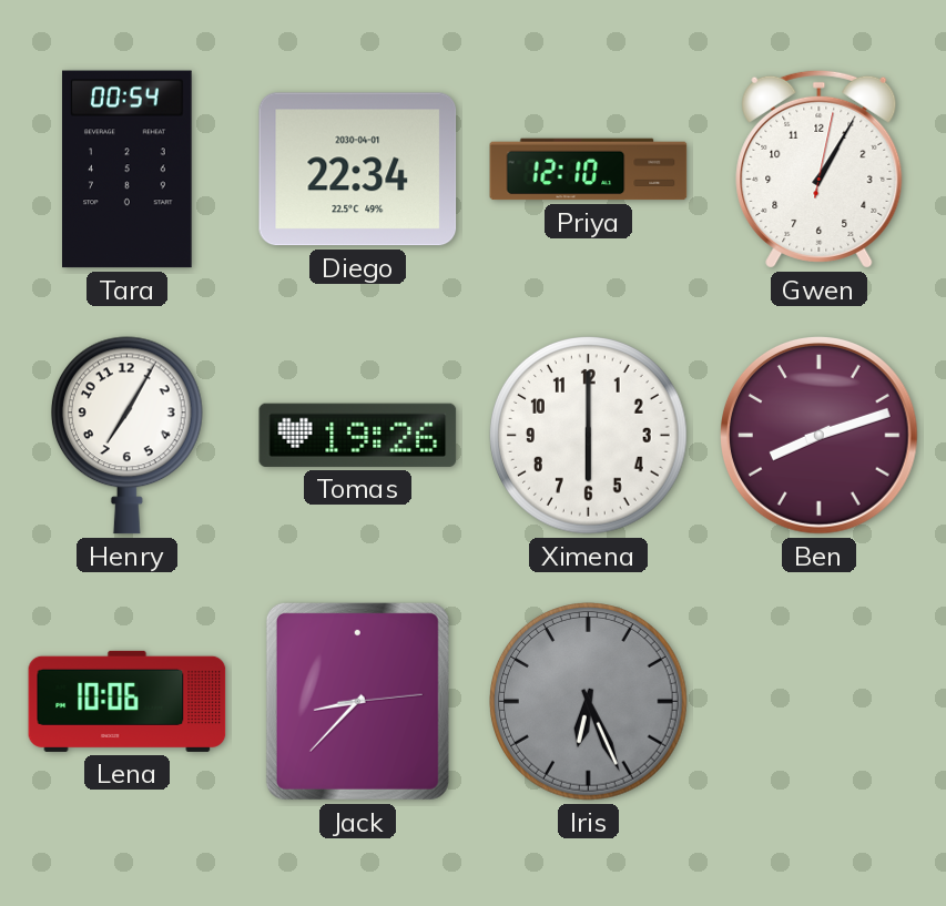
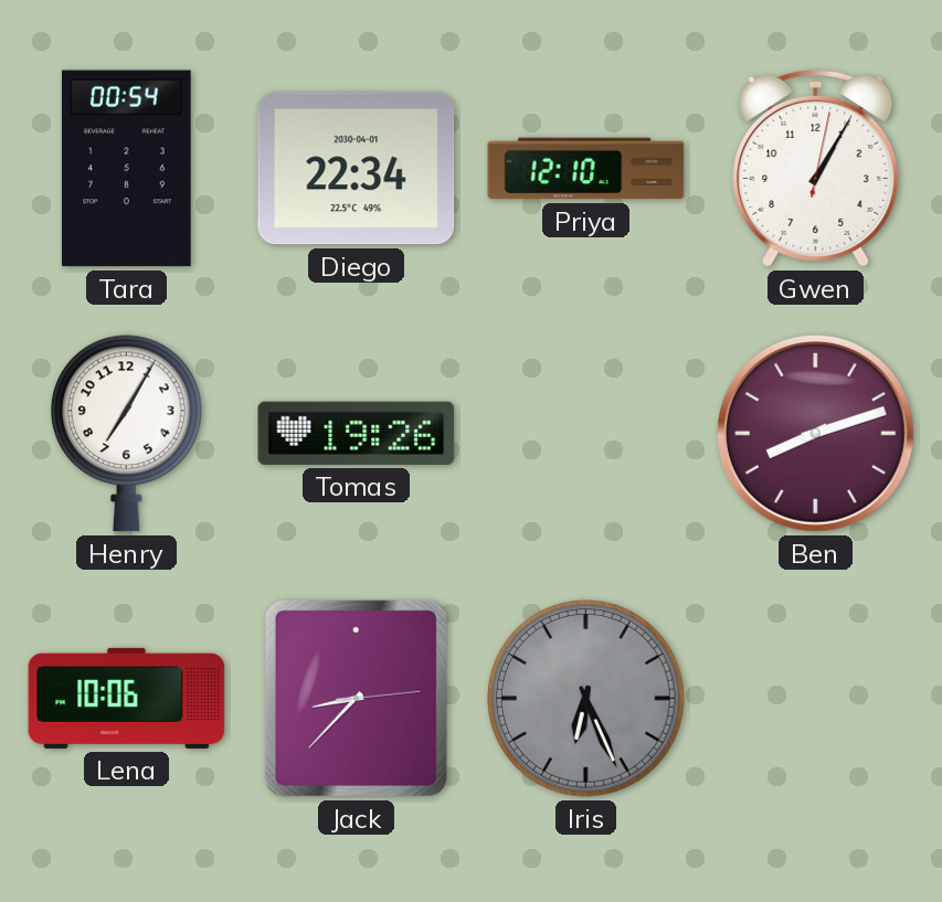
Ximena: 6:00 -> none
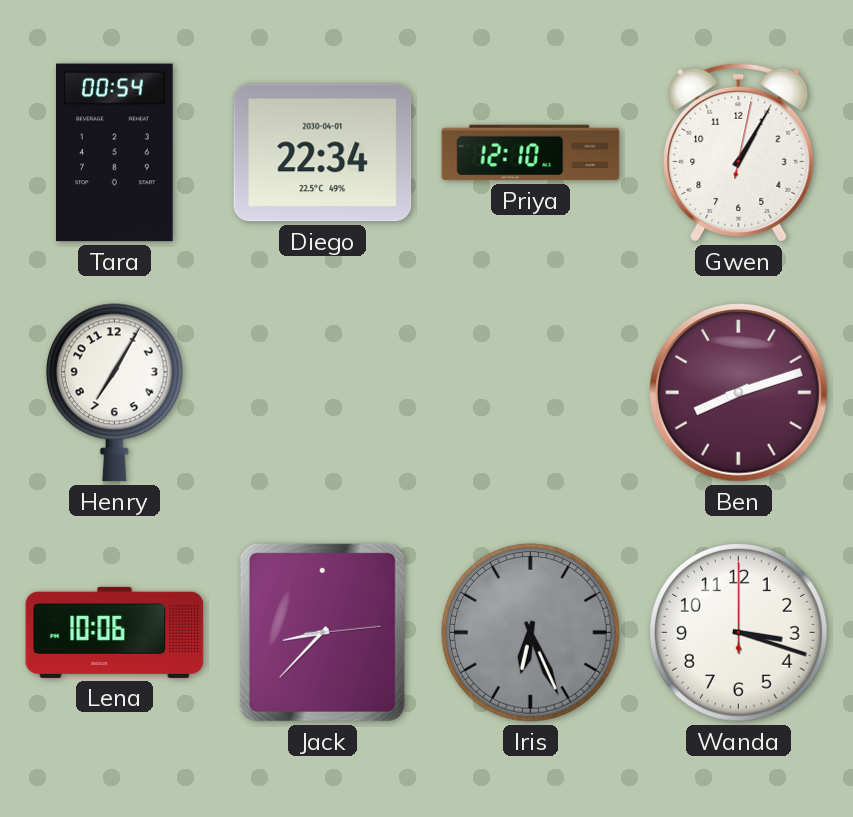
Tomas: 19:26 -> none
Wanda: none -> 3:18
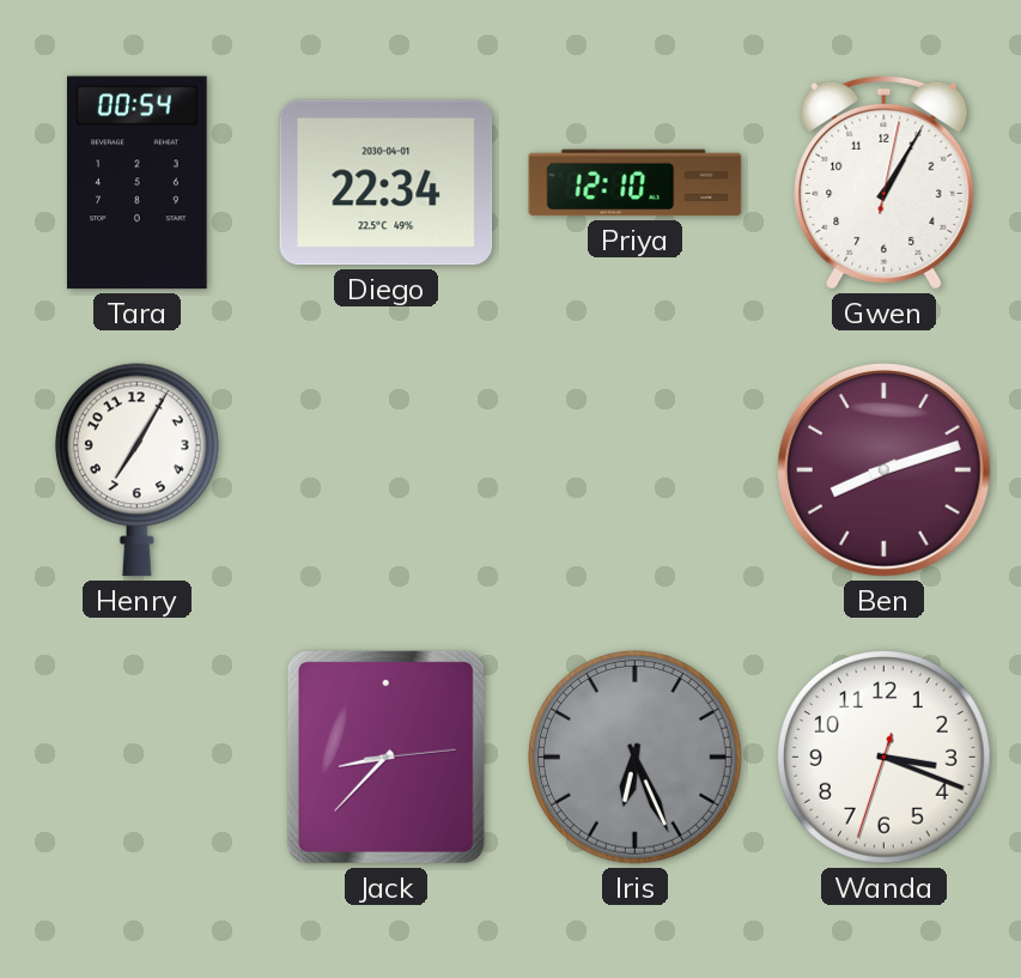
Lena: 10:06 -> none
Wanda: 3:18:00 -> 3:18:33
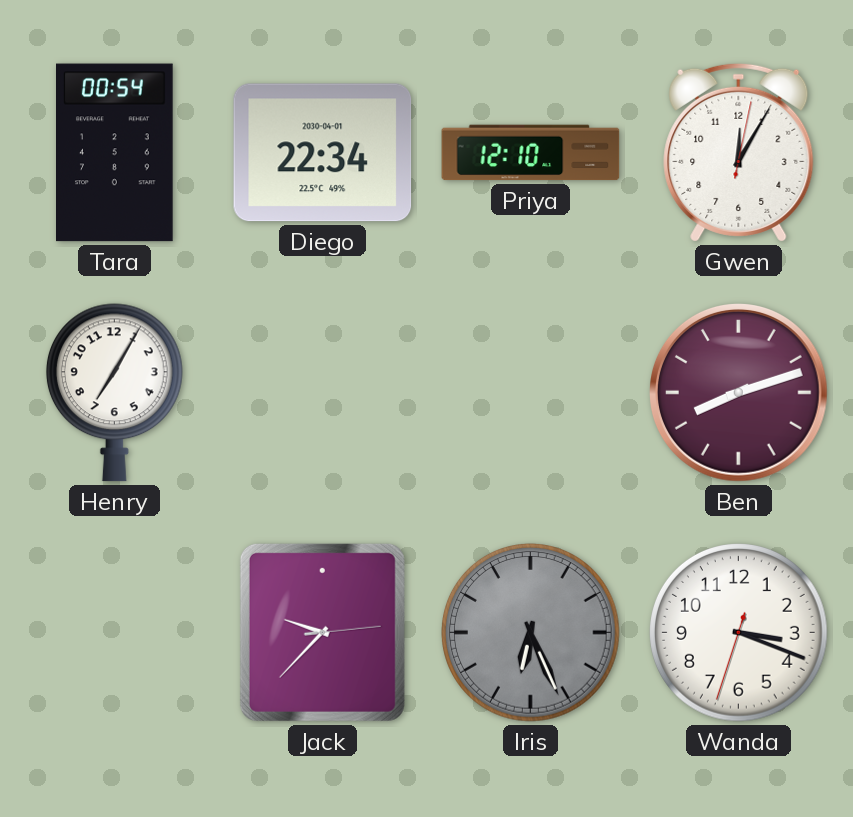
Gwen: 1:05 -> 12:05
Jack: 8:37 -> 9:37
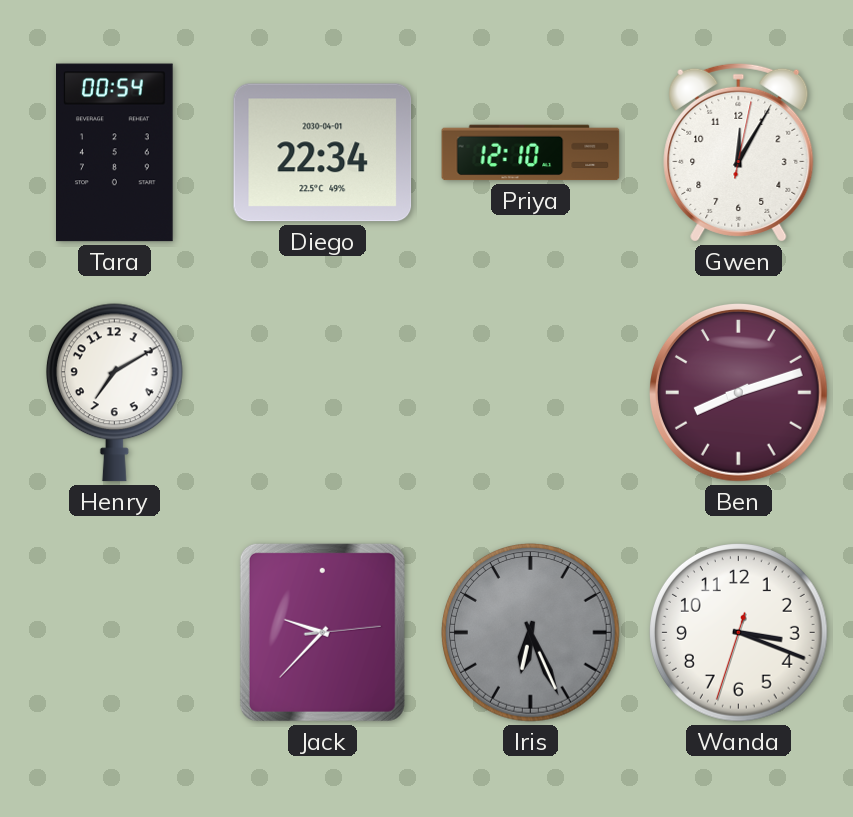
Henry: 7:05 -> 7:10
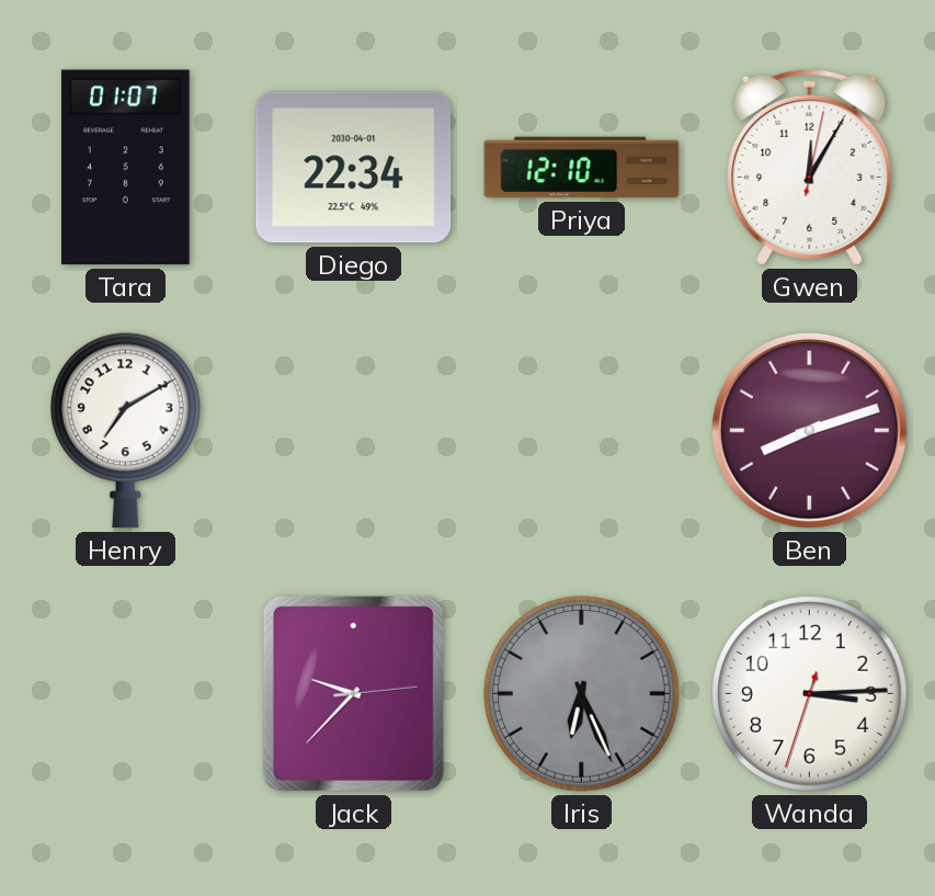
Tara: 00:54 -> 01:07
Wanda: 3:18 -> 3:14
